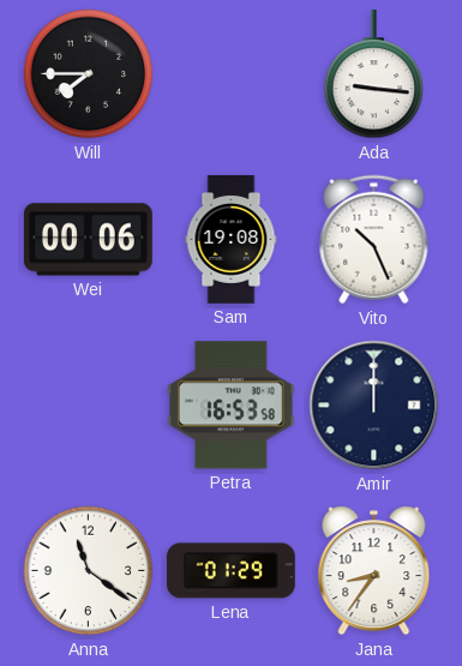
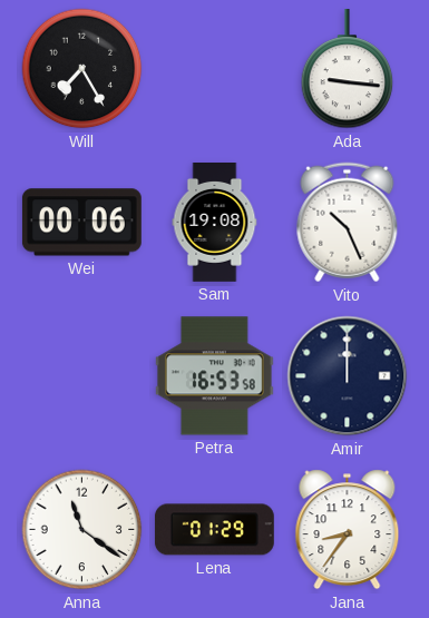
Will: 7:45 -> 7:25
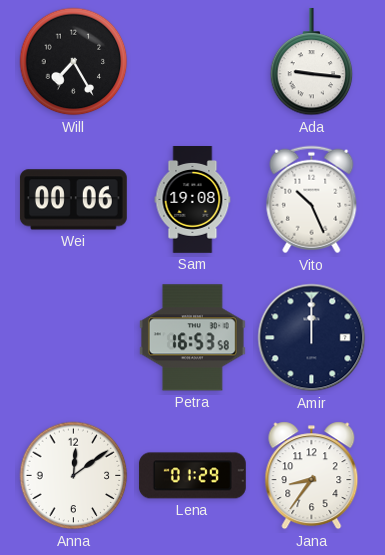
Anna: 11:21 -> 12:09
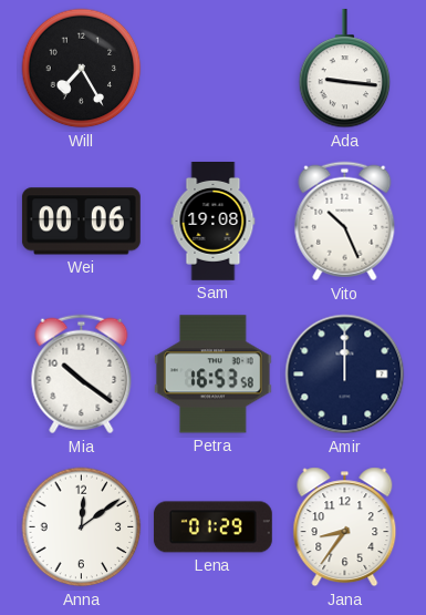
Mia: none -> 10:21
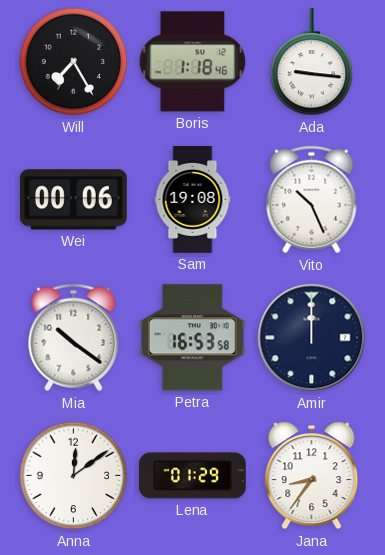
Boris: none -> 1:18
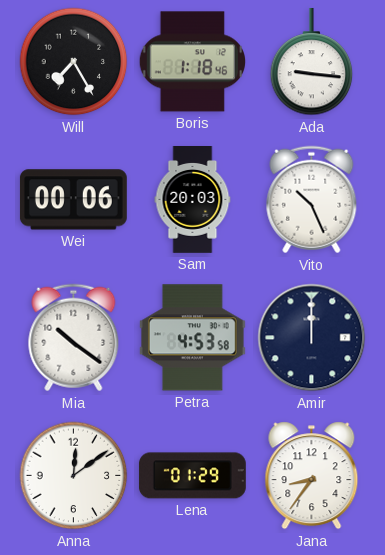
Sam: 19:08 -> 20:03
Petra: 16:53 -> 4:53
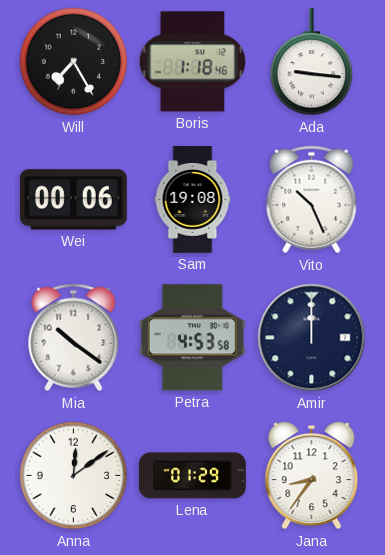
Sam: 20:03 -> 19:08
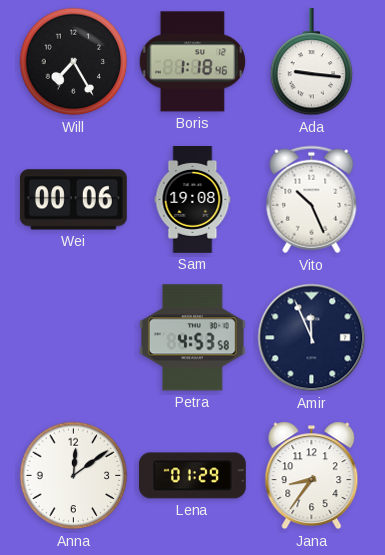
Mia: 10:21 -> none
Amir: 12:00 -> 11:56
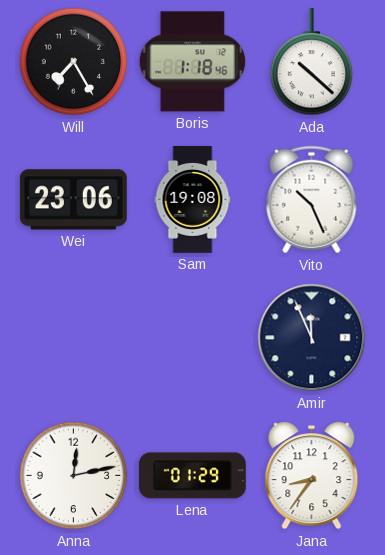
Ada: 9:16 -> 10:22
Wei: 00:06 -> 23:06
Petra: 4:53 -> none
Anna: 12:09 -> 12:13
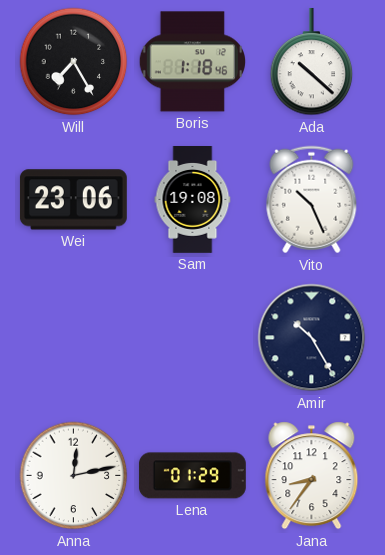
Amir: 11:56 -> 10:25
